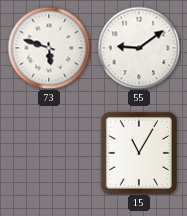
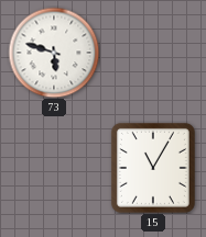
55: 9:09 -> none
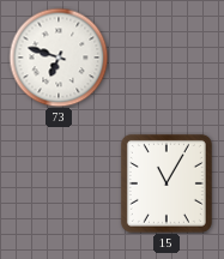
73: 5:48 -> 6:48
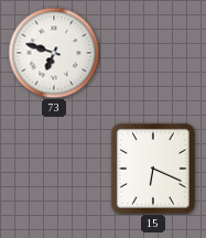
15: 11:05 -> 6:19
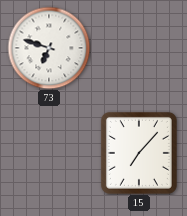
15: 6:19 -> 7:07
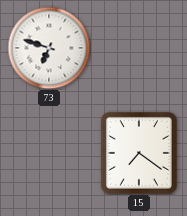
15: 7:07 -> 7:21
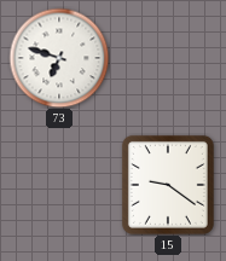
15: 7:21 -> 9:21
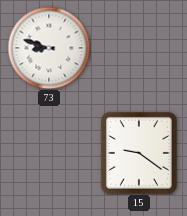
73: 6:48 -> 8:48
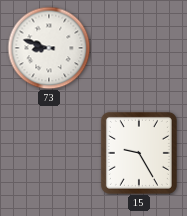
15: 9:21 -> 9:25
